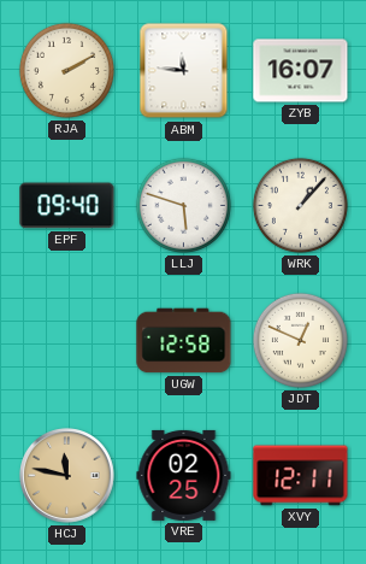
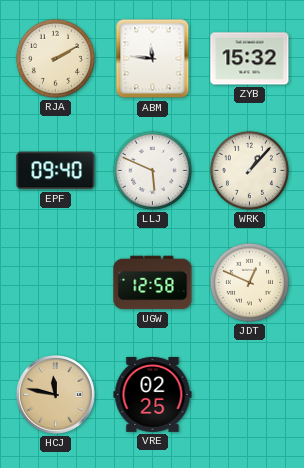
ZYB: 16:07 -> 15:32
LLJ: 5:48 -> 5:49
XVY: 12:11 -> none
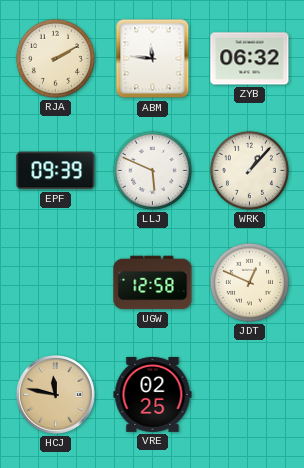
ZYB: 15:32 -> 06:32
EPF: 09:40 -> 09:39
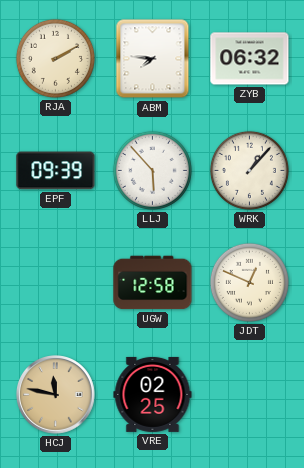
ABM: 11:46 -> 7:46
LLJ: 5:49 -> 5:53
